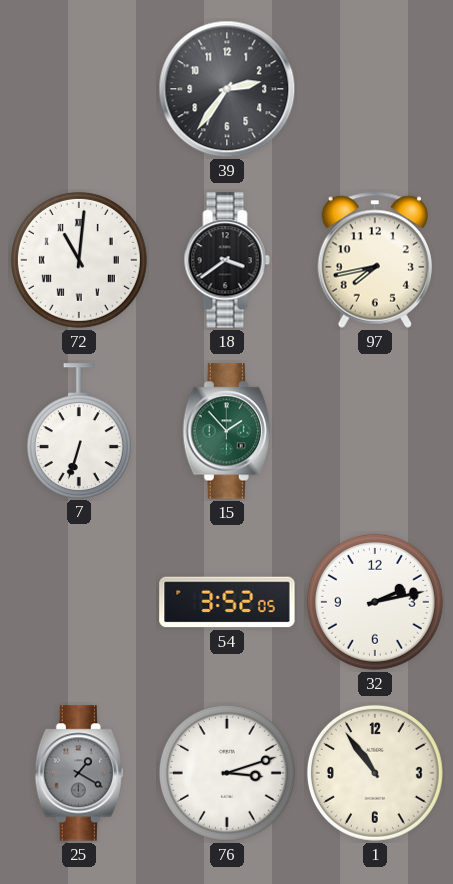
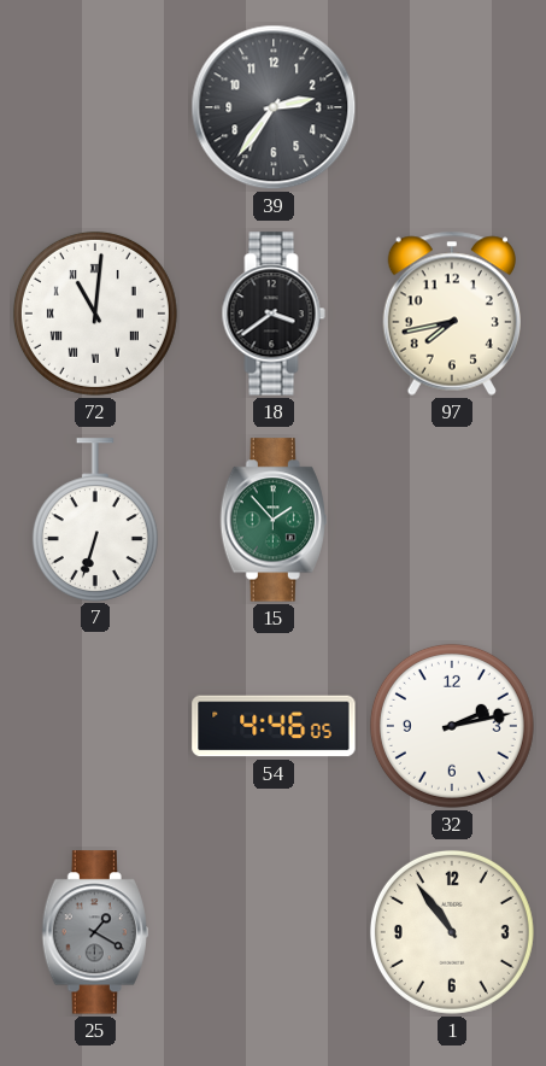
54: 3:52 -> 4:46
76: 3:12 -> none
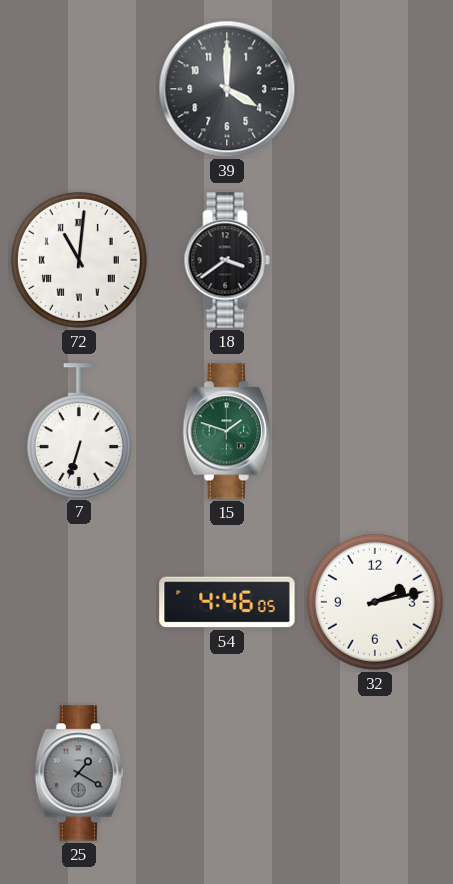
39: 2:36 -> 4:00
97: 7:43 -> none
15: 1:53 -> 1:48
1: 10:54 -> none
